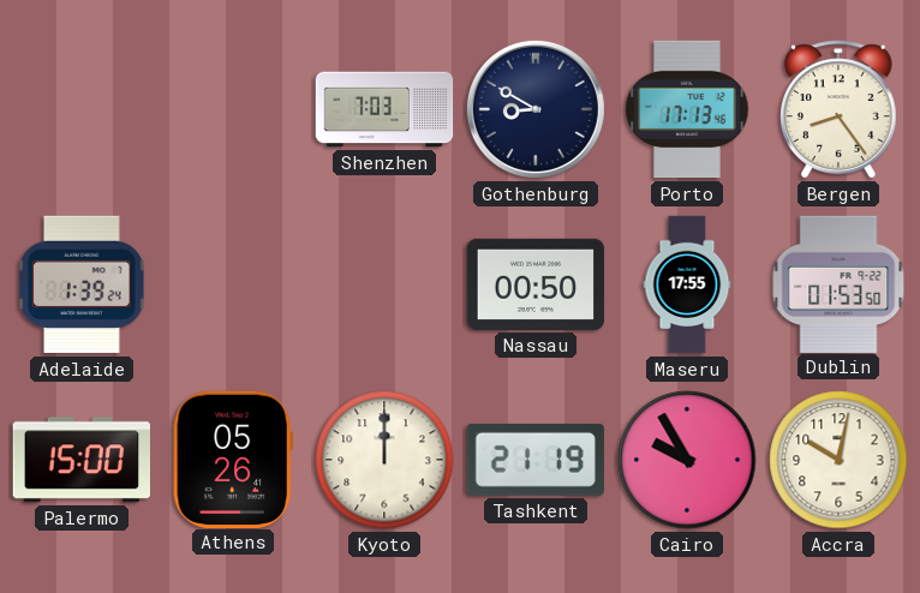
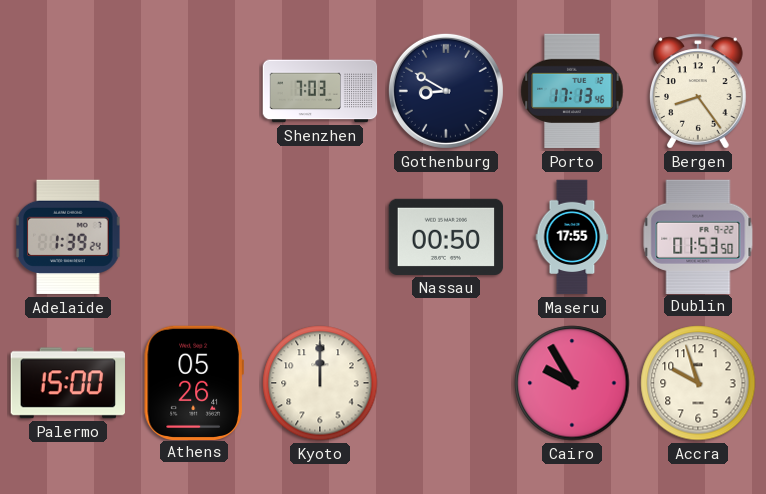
Tashkent: 21:19 -> none
Accra: 10:02 -> 9:57
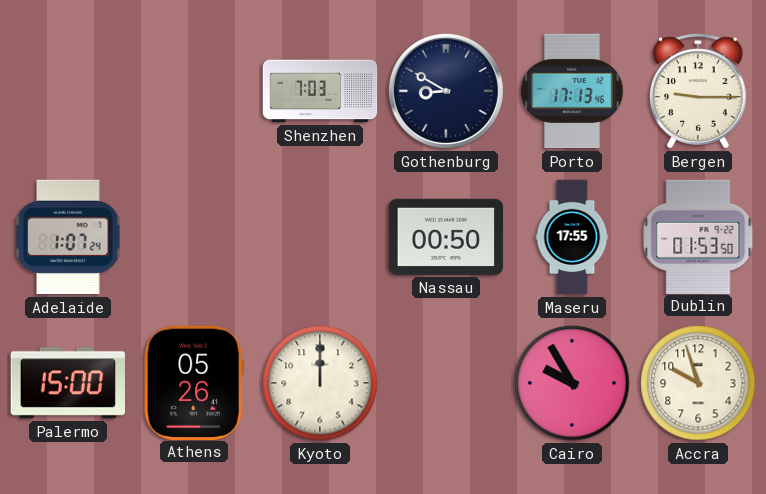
Bergen: 8:24 -> 9:15
Adelaide: 1:39 -> 1:07
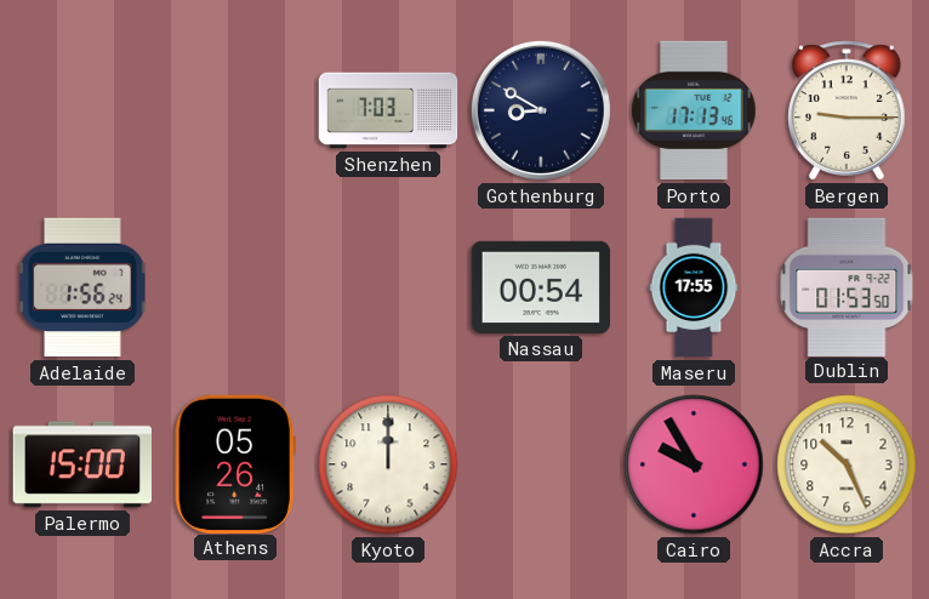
Adelaide: 1:07 -> 1:56
Nassau: 00:50 -> 00:54
Accra: 9:57 -> 10:26
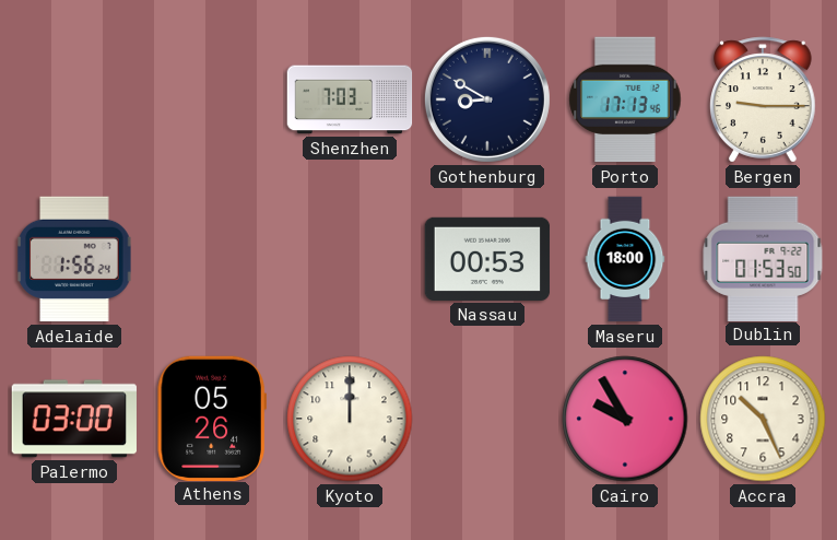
Nassau: 00:54 -> 00:53
Maseru: 17:55 -> 18:00
Palermo: 15:00 -> 03:00
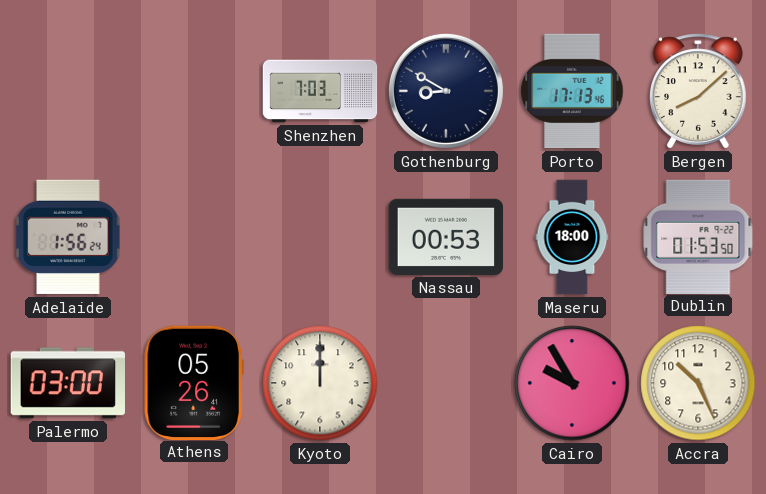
Bergen: 9:15 -> 8:08
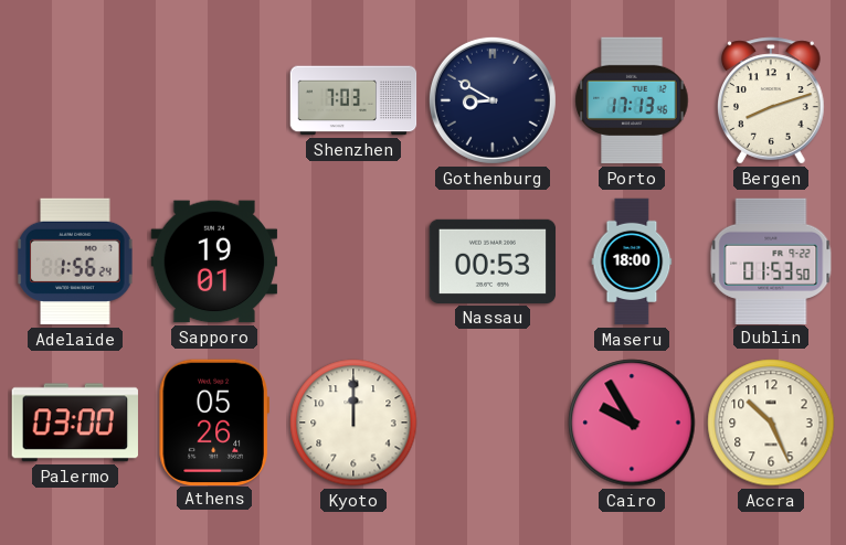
Bergen: 8:08 -> 8:12
Sapporo: none -> 19:01
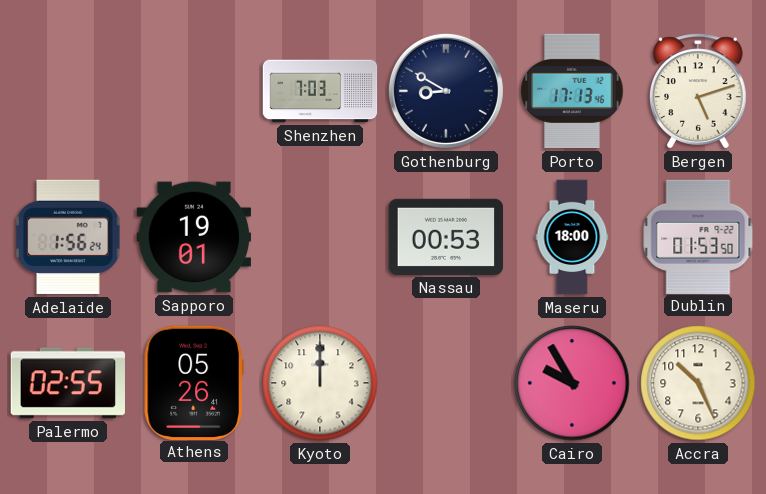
Bergen: 8:12 -> 5:12
Palermo: 03:00 -> 02:55
